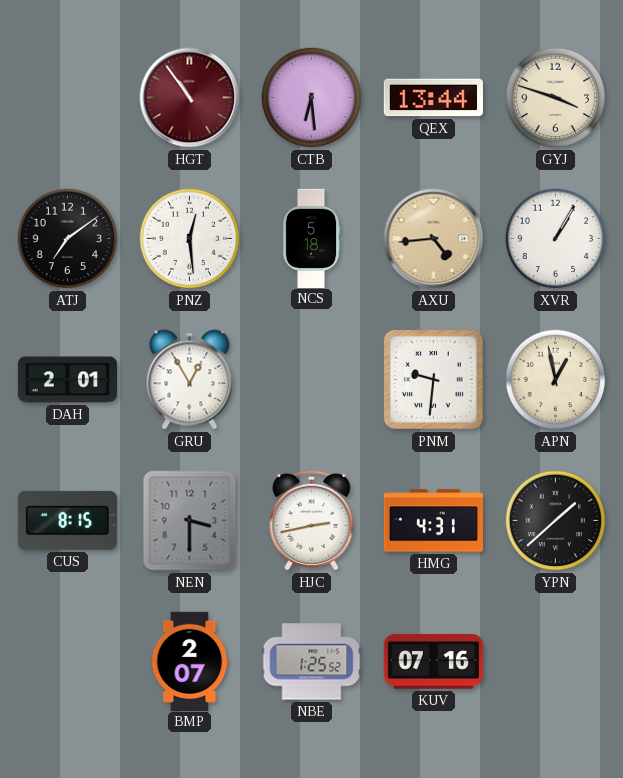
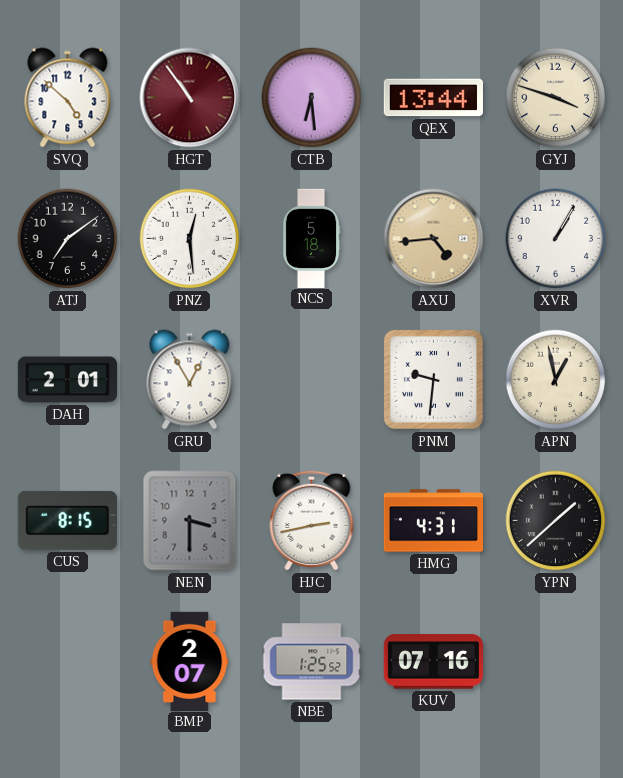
SVQ: none -> 4:52
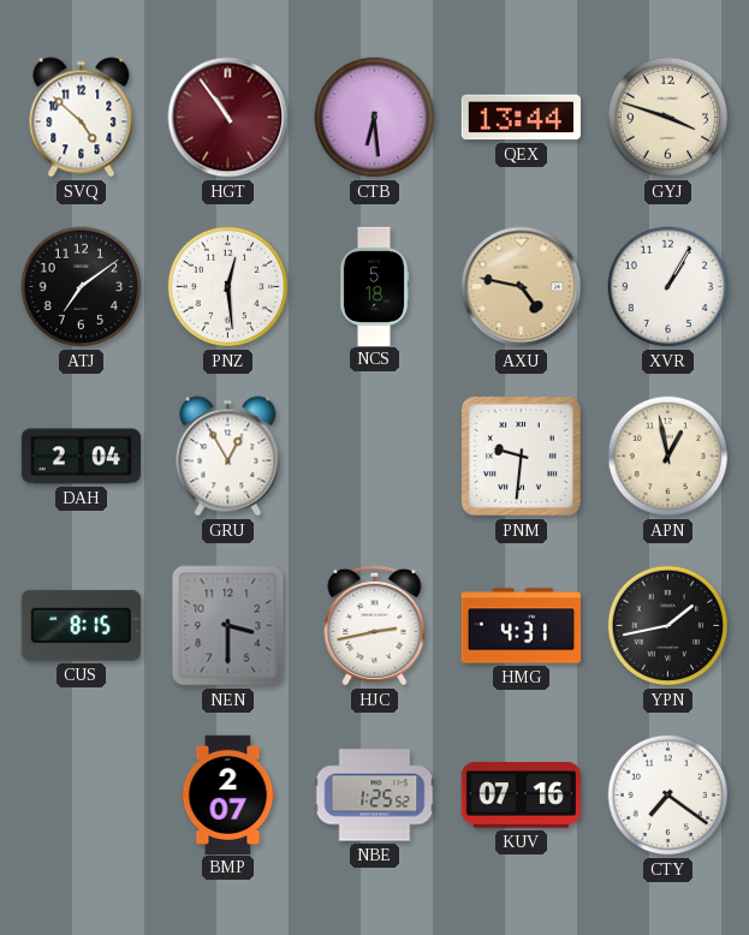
AXU: 4:44 -> 4:47
DAH: 2:01 -> 2:04
YPN: 1:38 -> 1:43
CTY: none -> 7:21
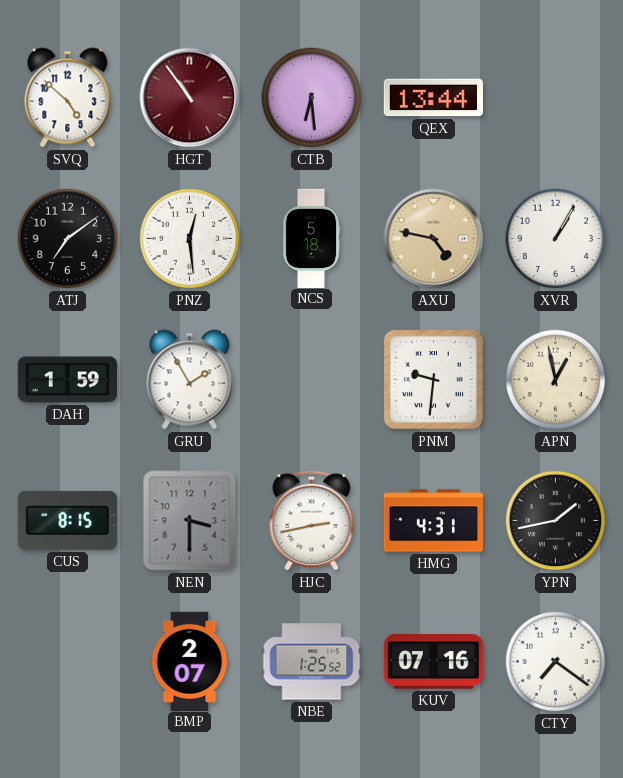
GYJ: 3:48 -> none
DAH: 2:04 -> 1:59
GRU: 12:55 -> 1:55
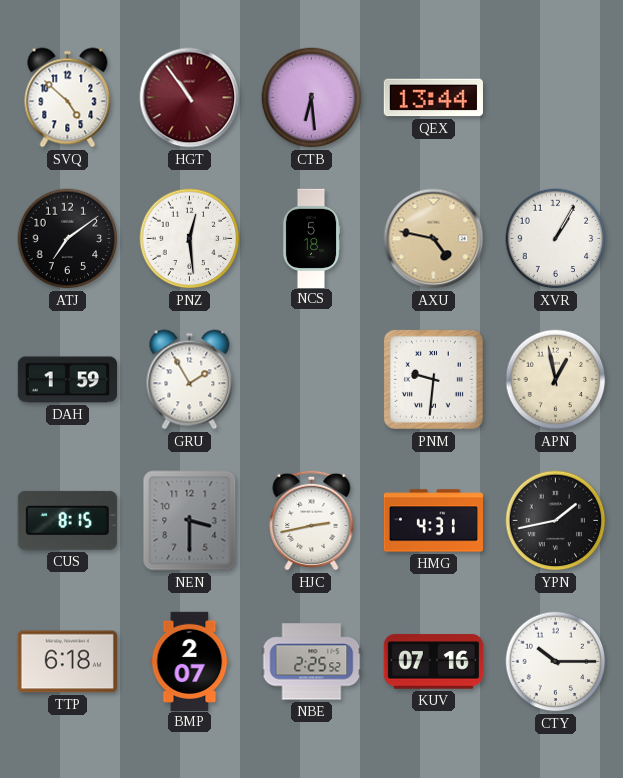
TTP: none -> 6:18
NBE: 1:25 -> 2:25
CTY: 7:21 -> 10:15
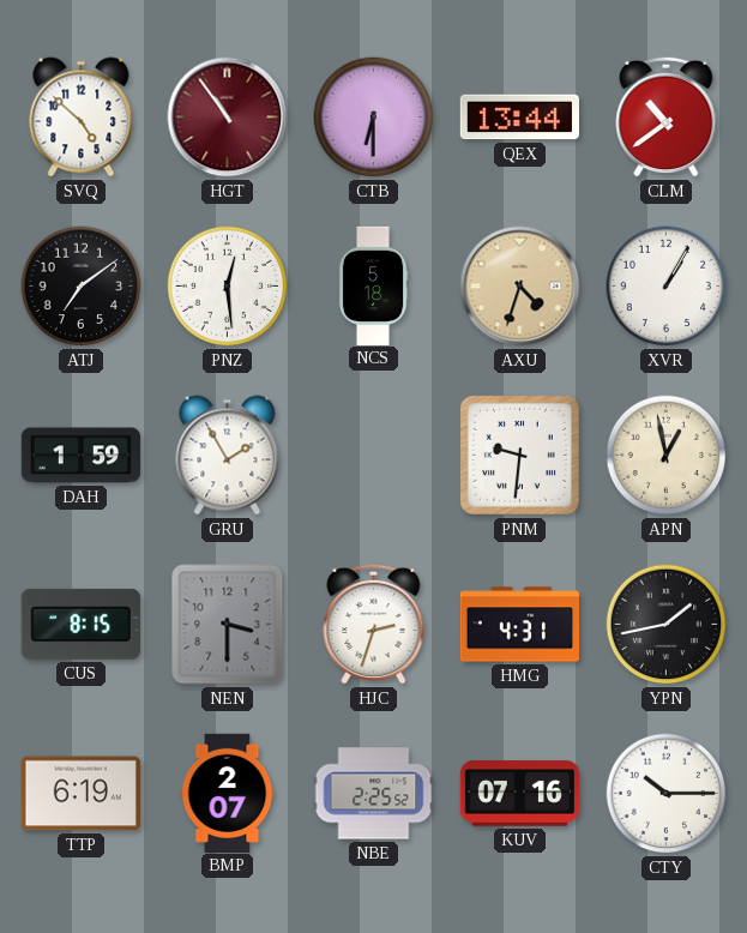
CTB: 6:29 -> 6:30
CLM: none -> 10:39
AXU: 4:47 -> 4:33
HJC: 2:43 -> 2:33
TTP: 6:18 -> 6:19
